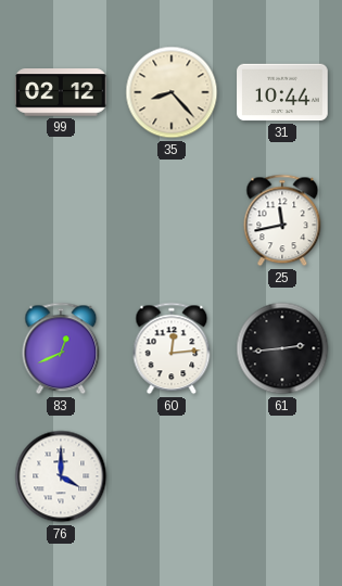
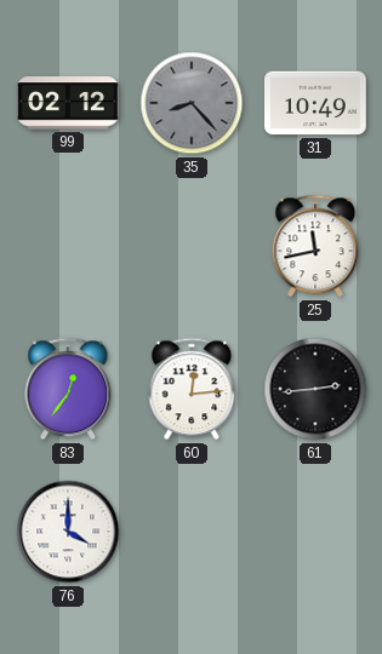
35 dial: cream -> grey
31: 10:44 -> 10:49
83: 12:41 -> 12:36
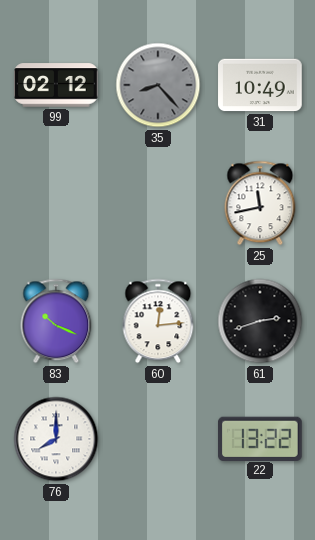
83: 12:36 -> 10:19
61: 2:44 -> 2:42
76: 4:00 -> 8:00
22: none -> 13:22
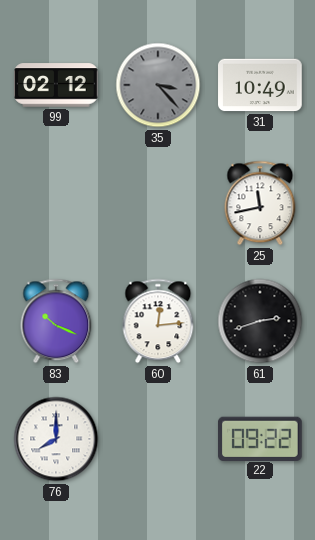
35: 8:23 -> 3:23
22: 13:22 -> 09:22
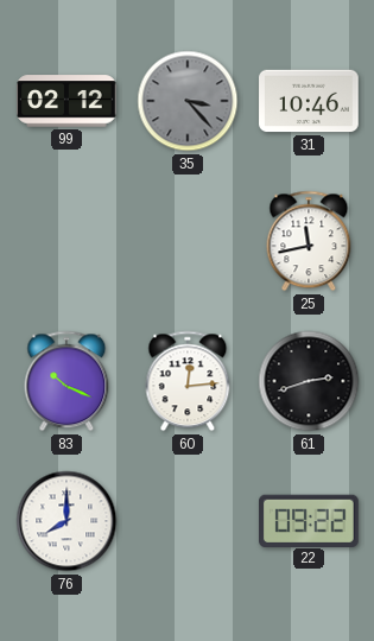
31: 10:49 -> 10:46
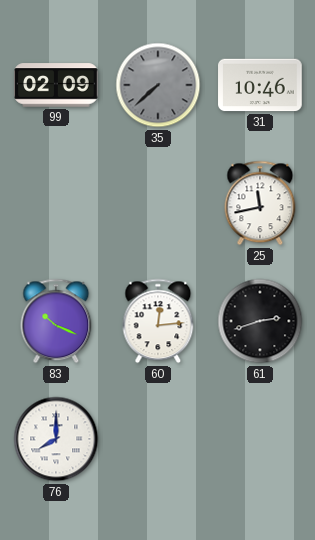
99: 02:12 -> 02:09
35: 3:23 -> 7:38
22: 09:22 -> none
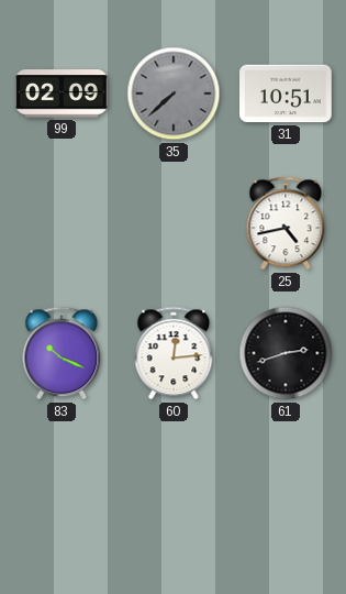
31: 10:46 -> 10:51
25: 11:43 -> 4:43
76: 8:00 -> none
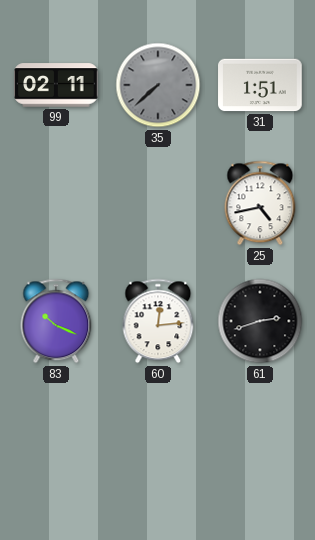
99: 02:09 -> 02:11
31: 10:51 -> 1:51
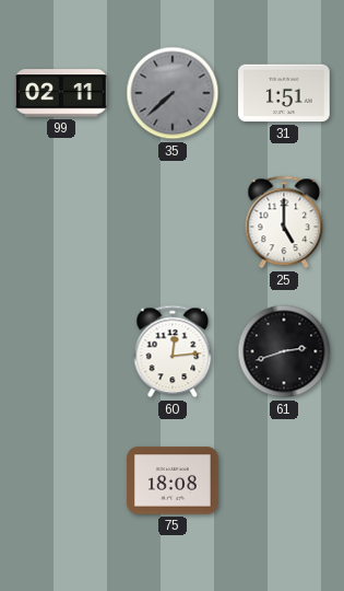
25: 4:43 -> 5:00
83: 10:19 -> none
75: none -> 18:08
